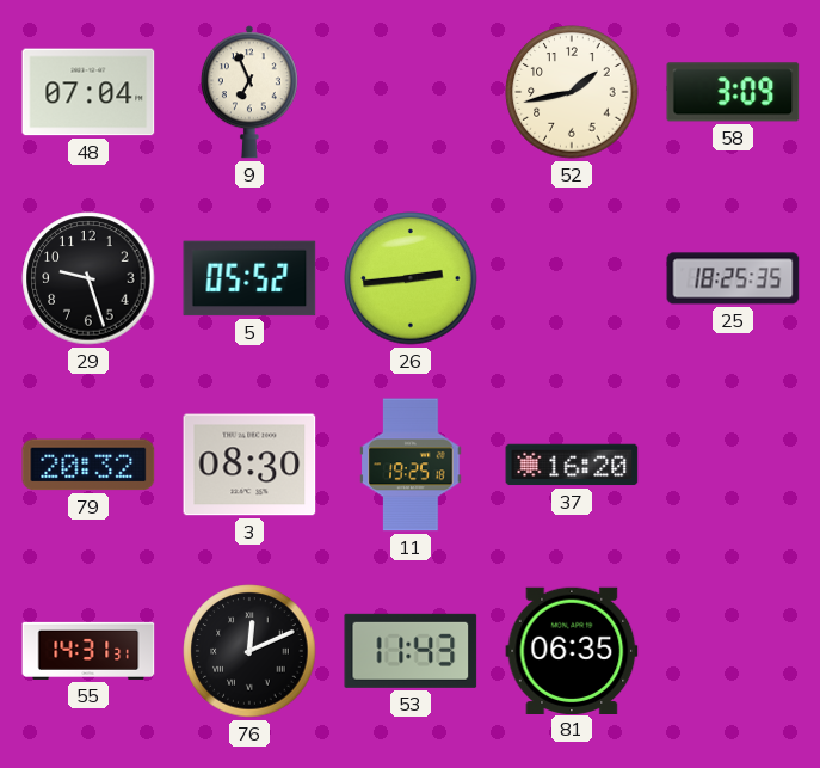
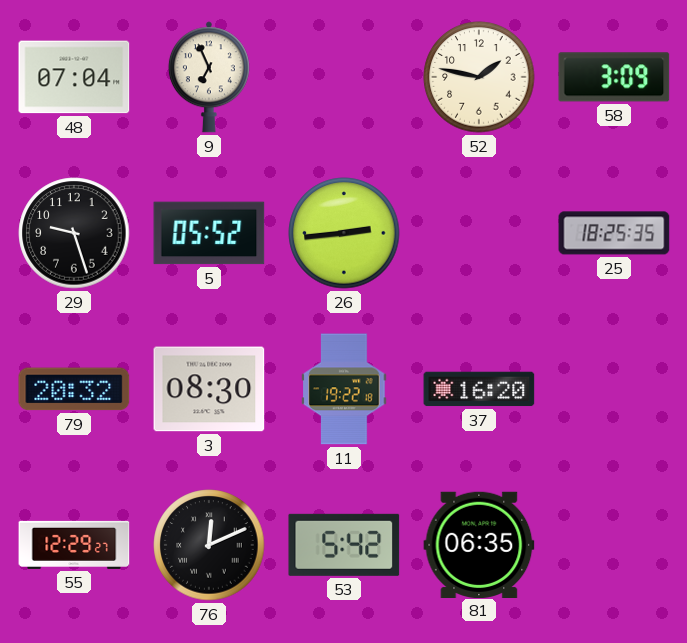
52: 1:43 -> 1:47
11: 19:25 -> 19:22
55: 14:31 -> 12:29
53: 11:43 -> 5:42
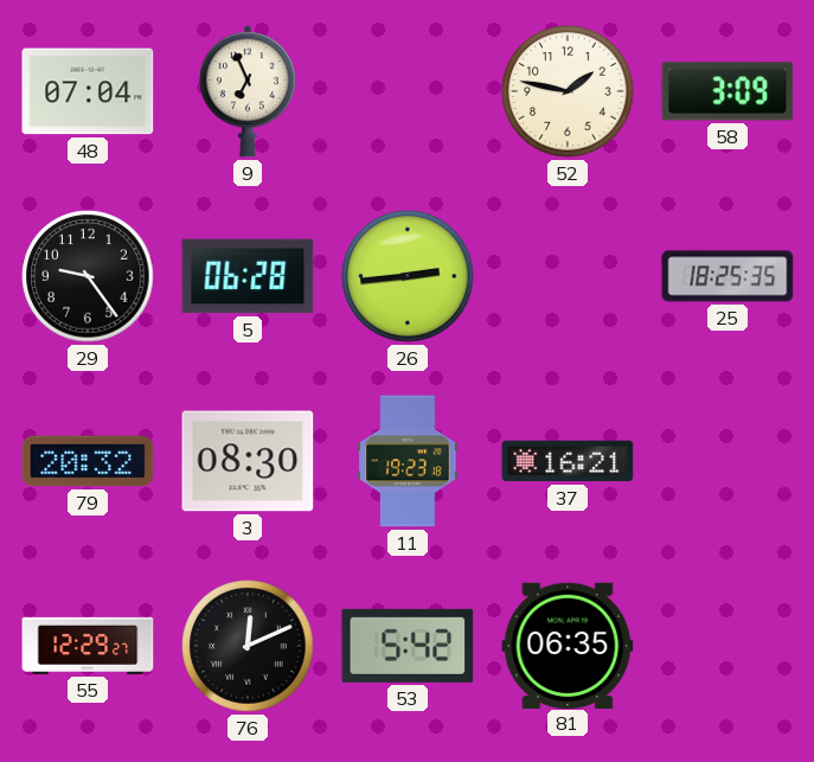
29: 9:27 -> 9:24
5: 05:52 -> 06:28
11: 19:22 -> 19:23
37: 16:20 -> 16:21
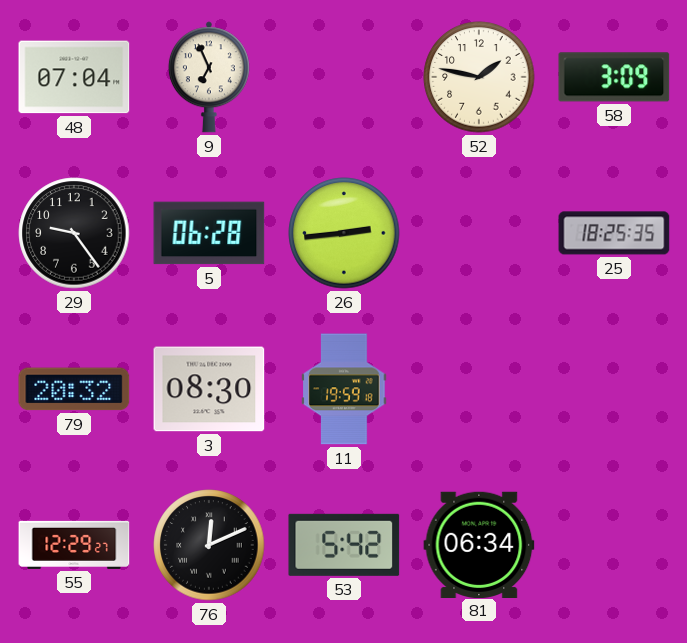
11: 19:23 -> 19:59
37: 16:21 -> none
81: 06:35 -> 06:34
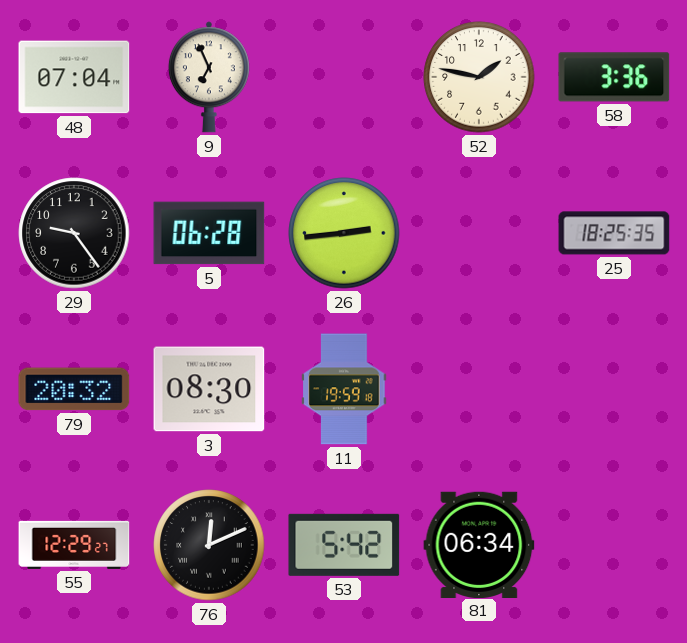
58: 3:09 -> 3:36
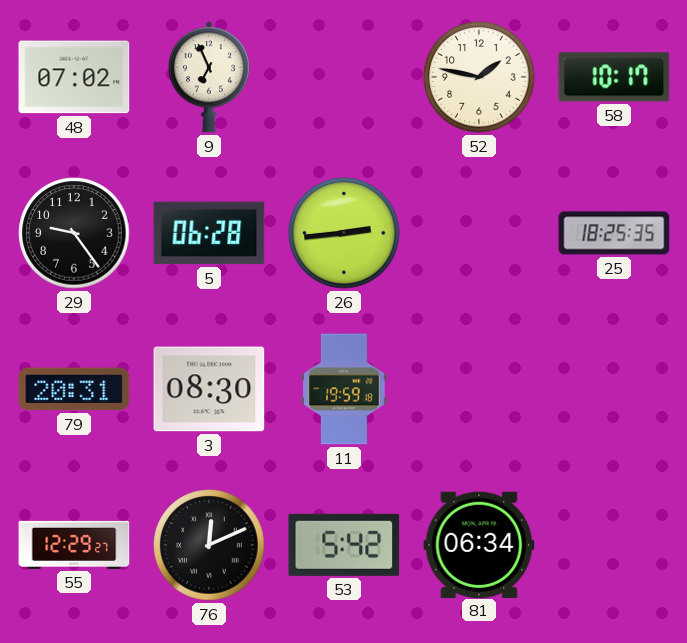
48: 07:04 -> 07:02
58: 3:36 -> 10:17
79: 20:32 -> 20:31
